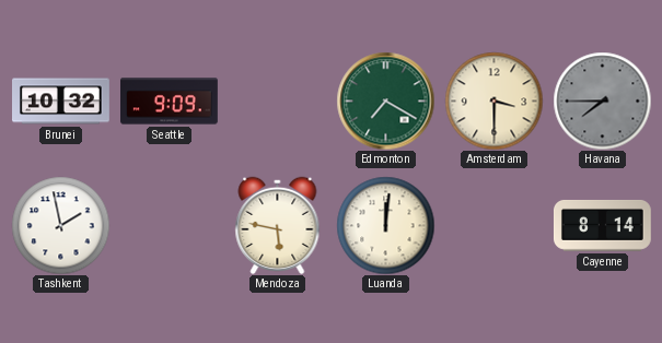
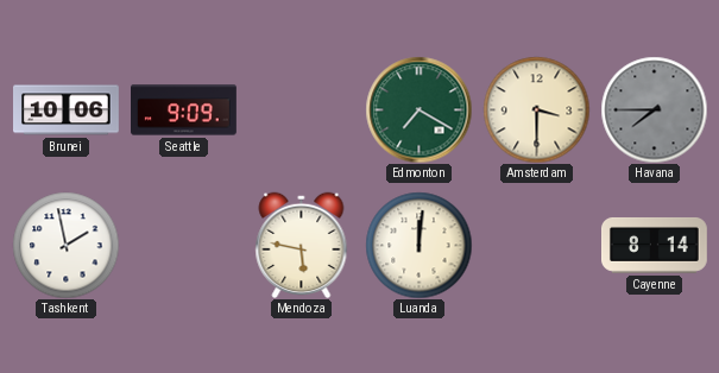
Brunei: 10:32 -> 10:06
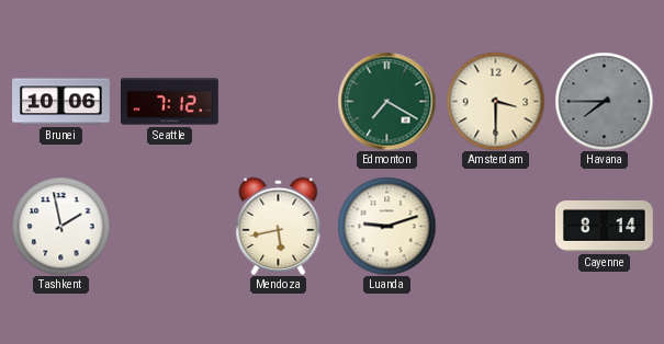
Seattle: 9:09 -> 7:12
Mendoza: 5:47 -> 5:43
Luanda: 12:01 -> 9:12
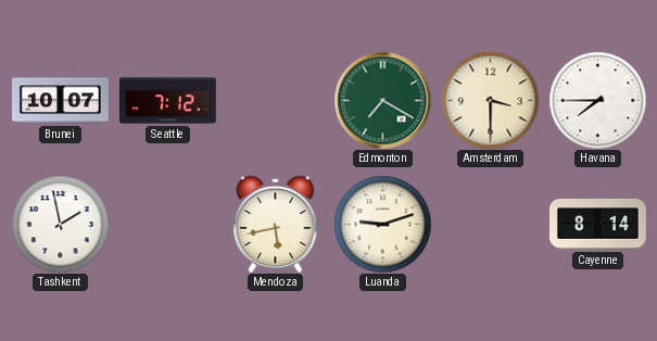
Brunei: 10:06 -> 10:07
Havana dial: grey -> white
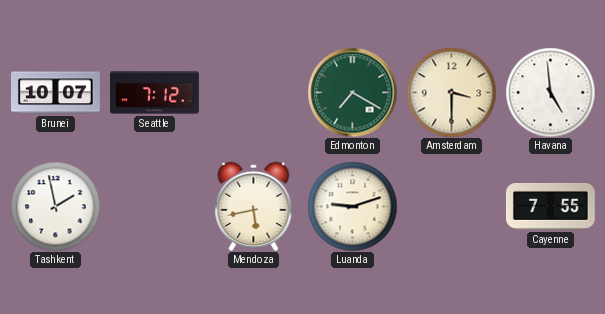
Havana: 7:45 -> 4:59
Cayenne: 8:14 -> 7:55
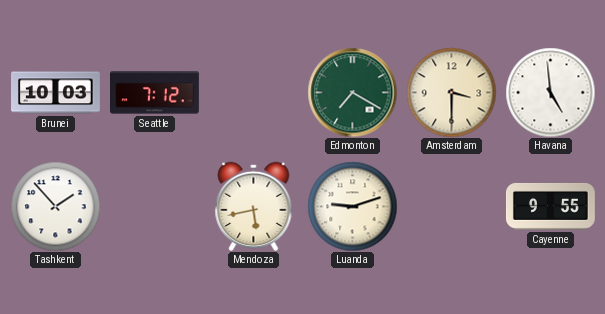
Brunei: 10:07 -> 10:03
Tashkent: 1:58 -> 1:53
Cayenne: 7:55 -> 9:55
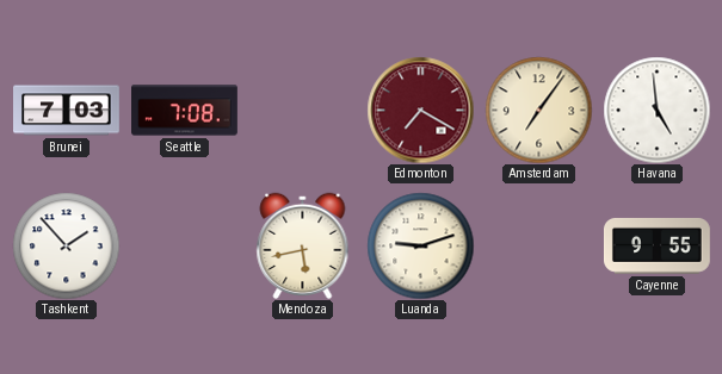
Brunei: 10:03 -> 7:03
Seattle: 7:12 -> 7:08
Edmonton dial: green -> burgundy
Amsterdam: 3:30 -> 7:06
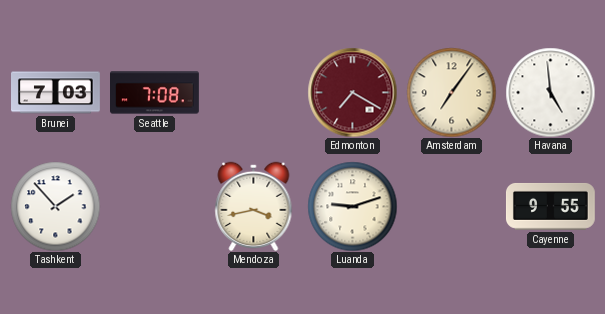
Mendoza: 5:43 -> 3:43
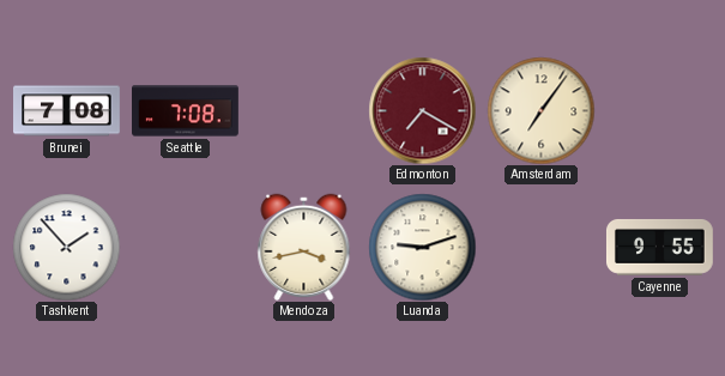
Brunei: 7:03 -> 7:08
Havana: 4:59 -> none
